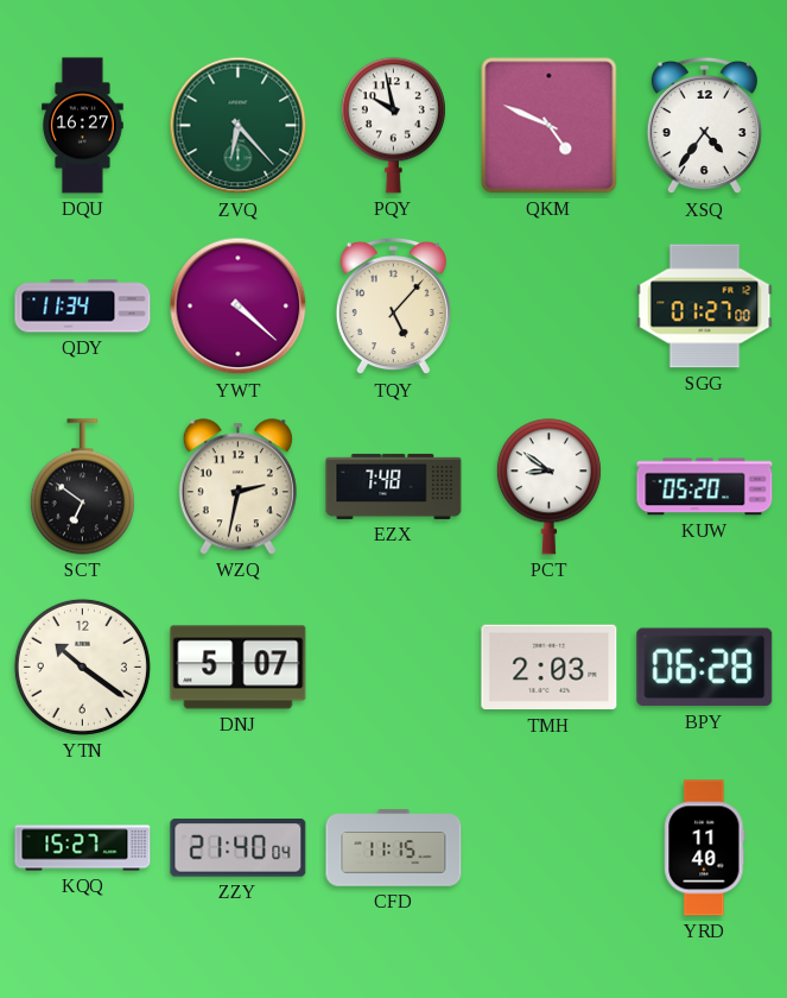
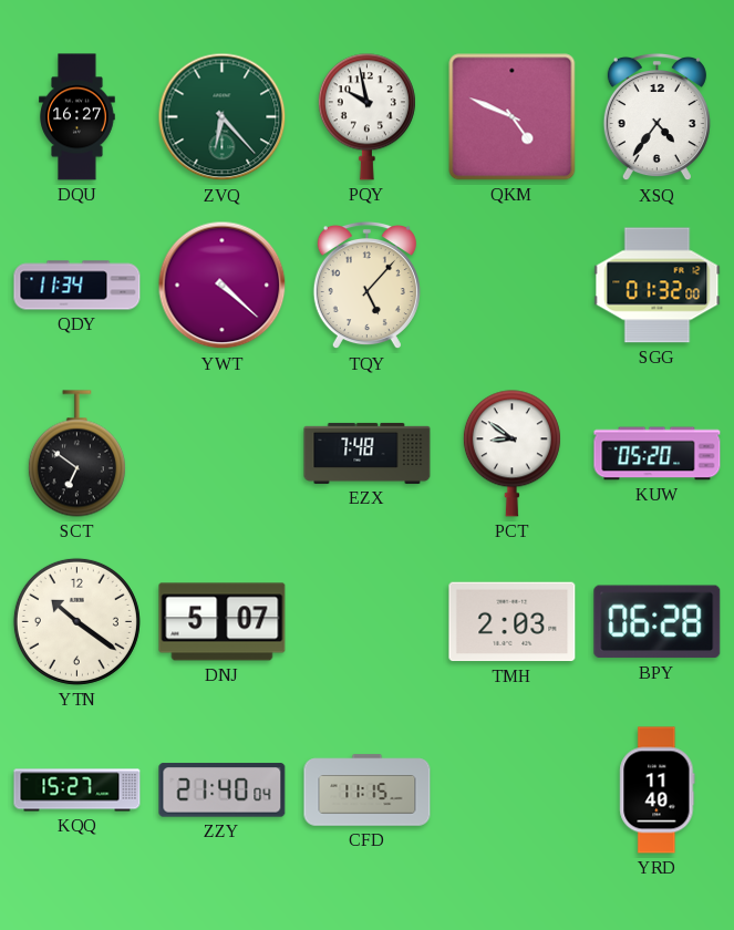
SGG: 01:27 -> 01:32
WZQ: 2:32 -> none
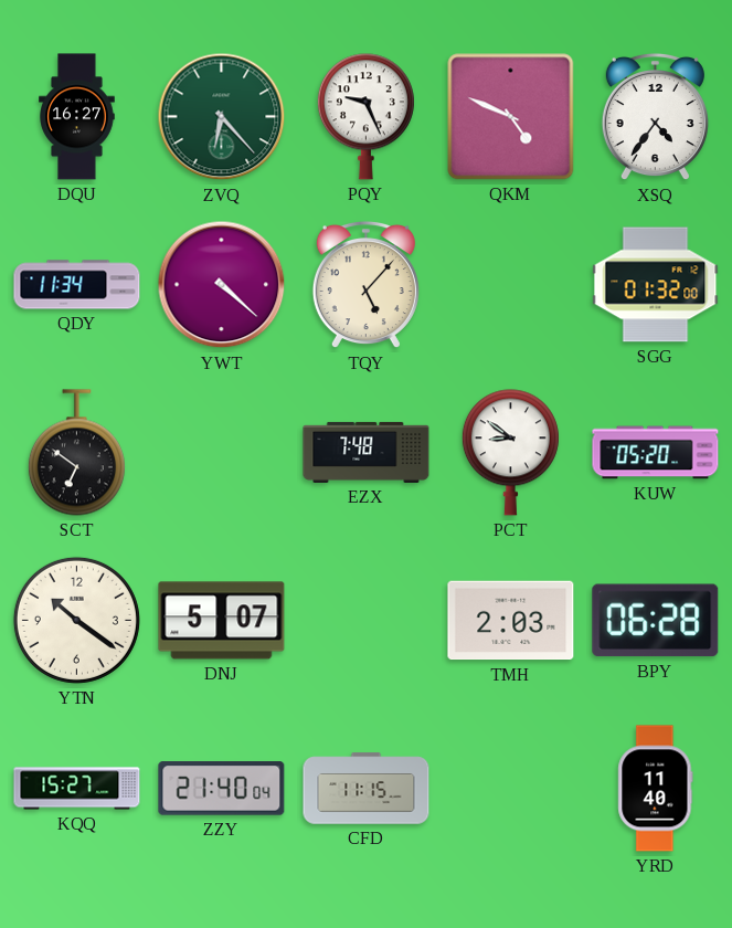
PQY: 9:58 -> 9:26
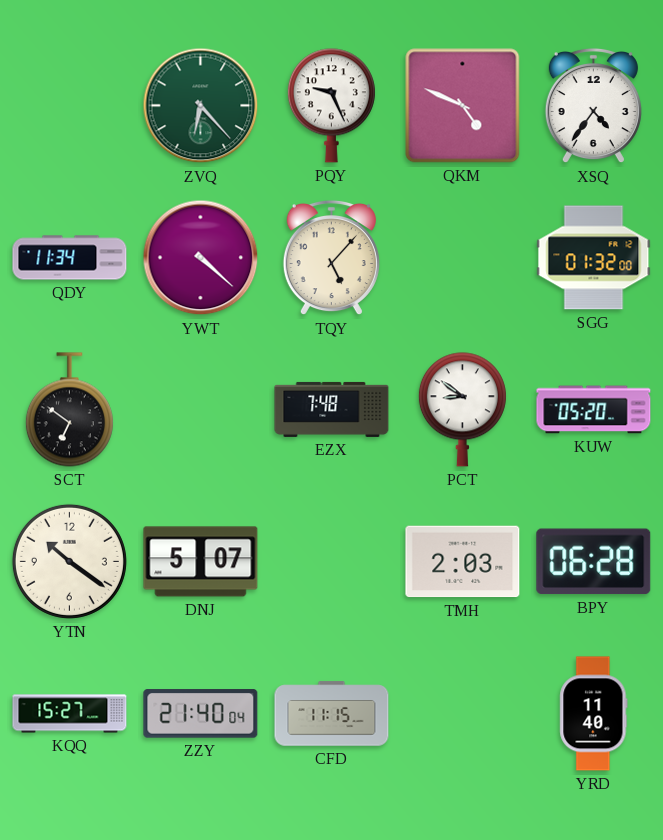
DQU: 16:27 -> none
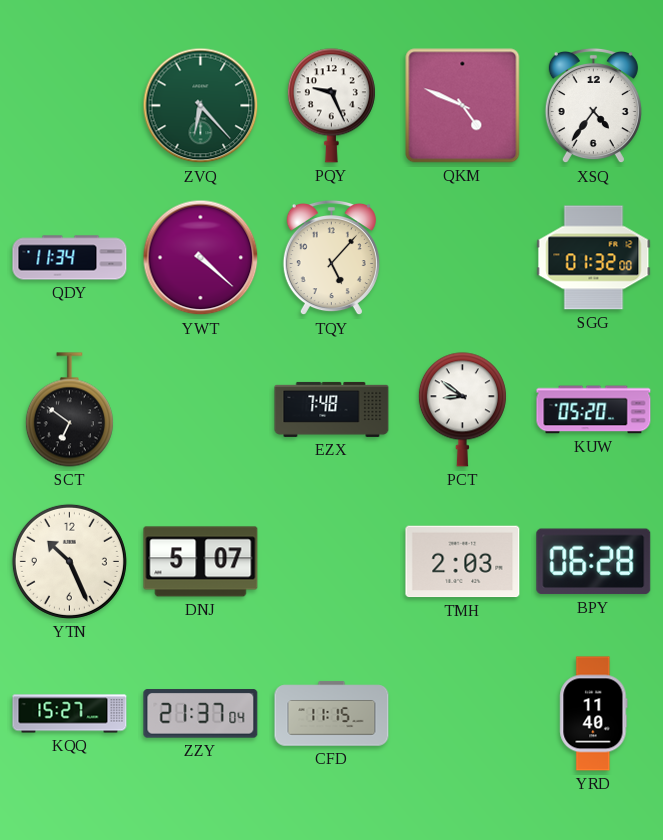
YTN: 10:21 -> 10:26
ZZY: 21:40 -> 21:37
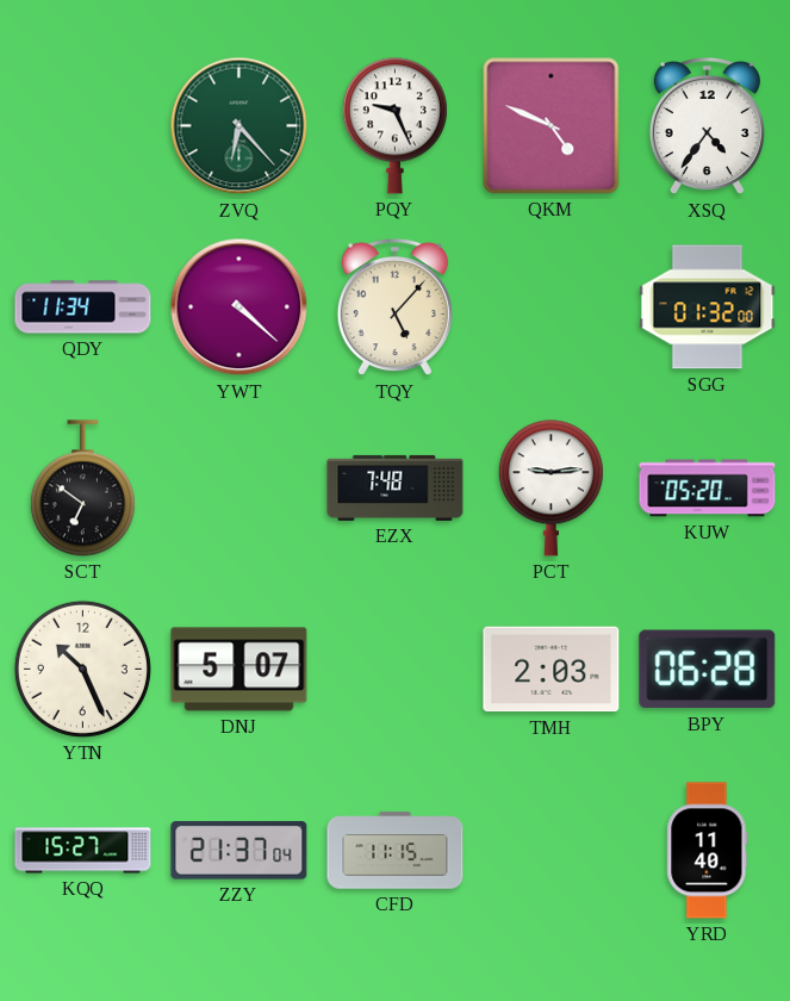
PCT: 8:51 -> 9:14
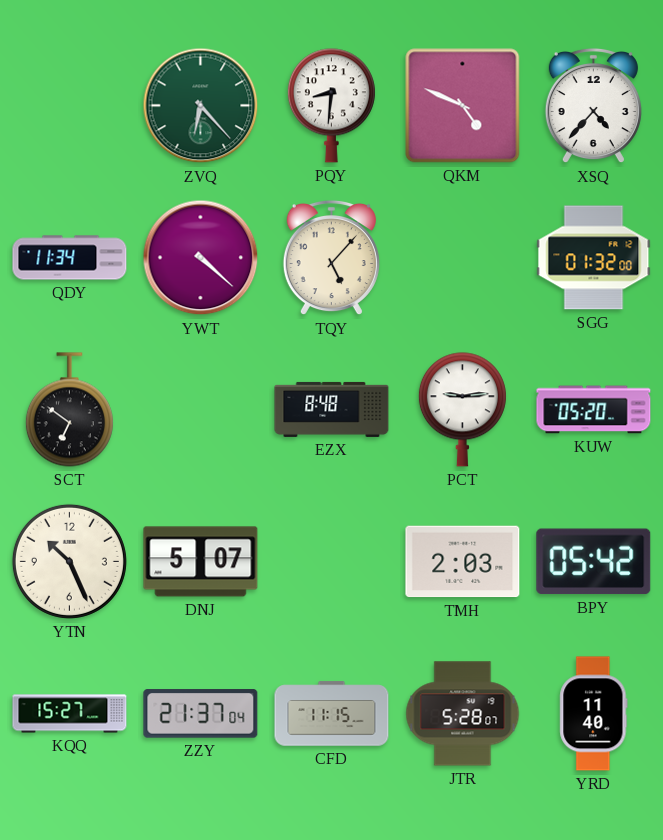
PQY: 9:26 -> 8:31
XSQ: 4:36 -> 4:37
EZX: 7:48 -> 8:48
BPY: 06:28 -> 05:42
JTR: none -> 5:28
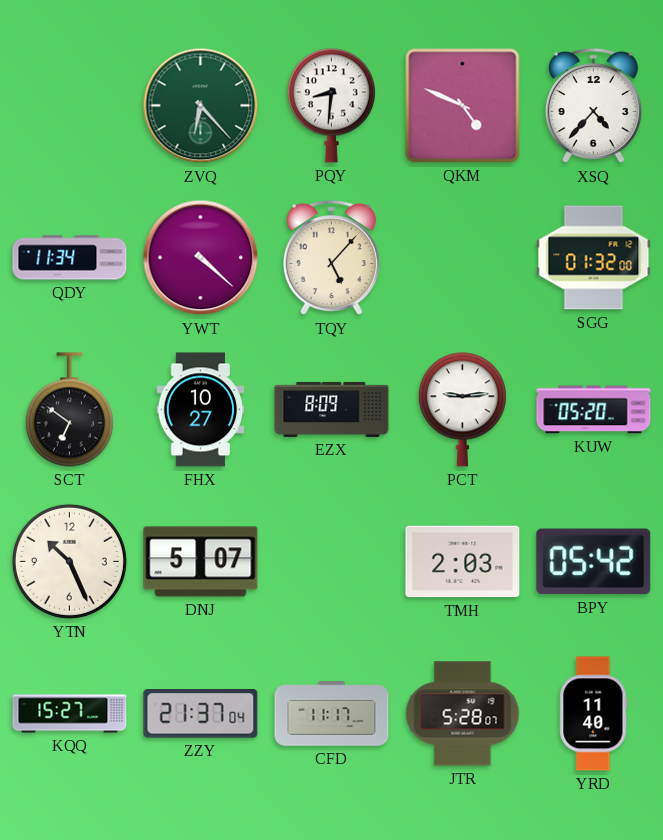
FHX: none -> 10:27
EZX: 8:48 -> 8:09
CFD: 11:15 -> 11:17
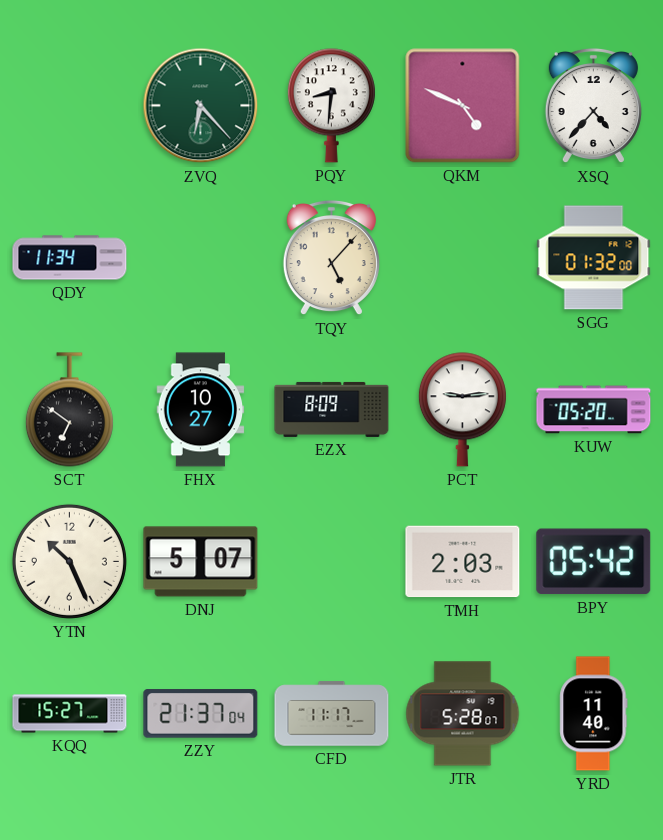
YWT: 4:22 -> none
